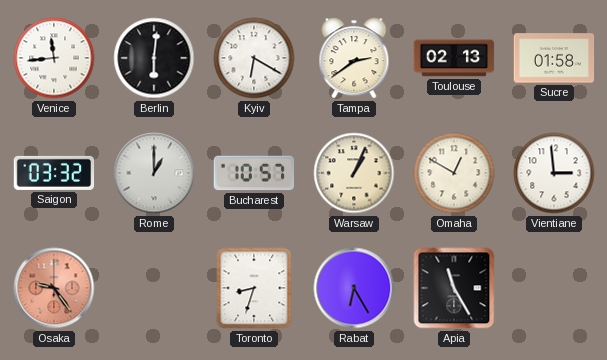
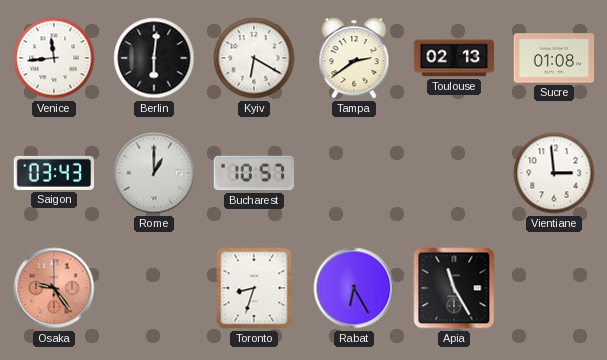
Sucre: 01:58 -> 01:08
Saigon: 03:32 -> 03:43
Warsaw: 1:04 -> none
Omaha: 12:50 -> none
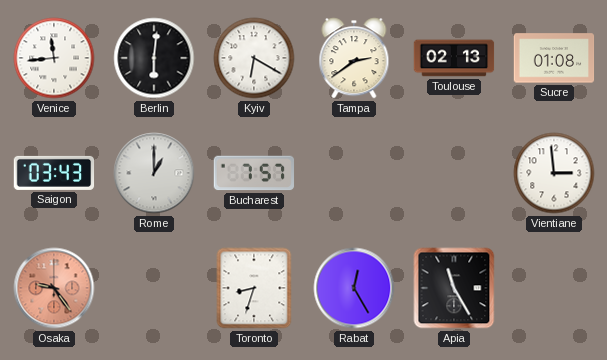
Bucharest: 10:57 -> 7:57
Rabat: 6:25 -> 12:25
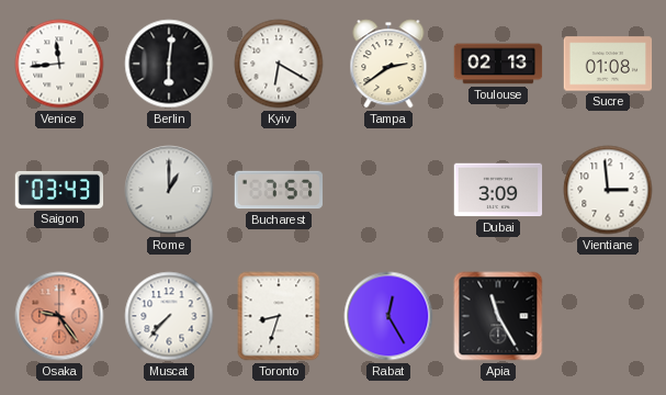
Dubai: none -> 3:09
Muscat: none -> 7:37
